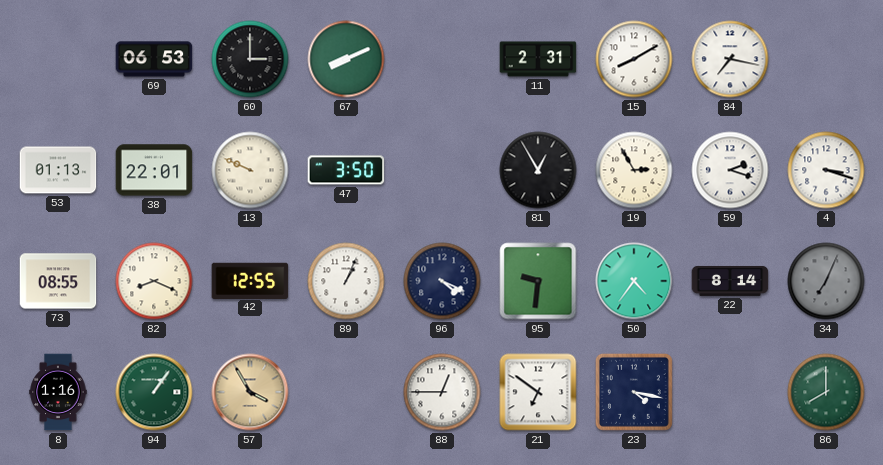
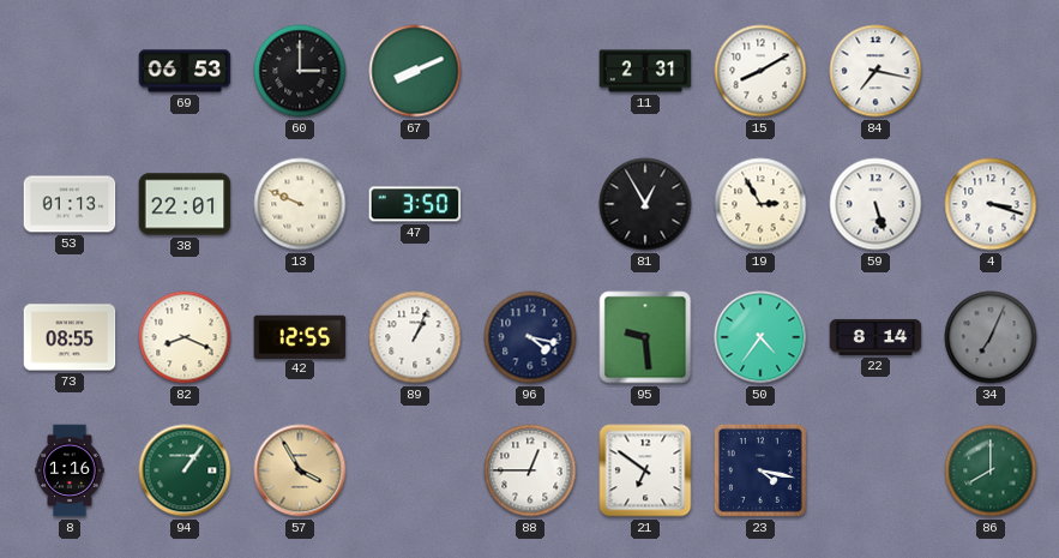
59: 2:18 -> 5:27
96: 4:19 -> 4:17
95: 9:31 -> 9:29
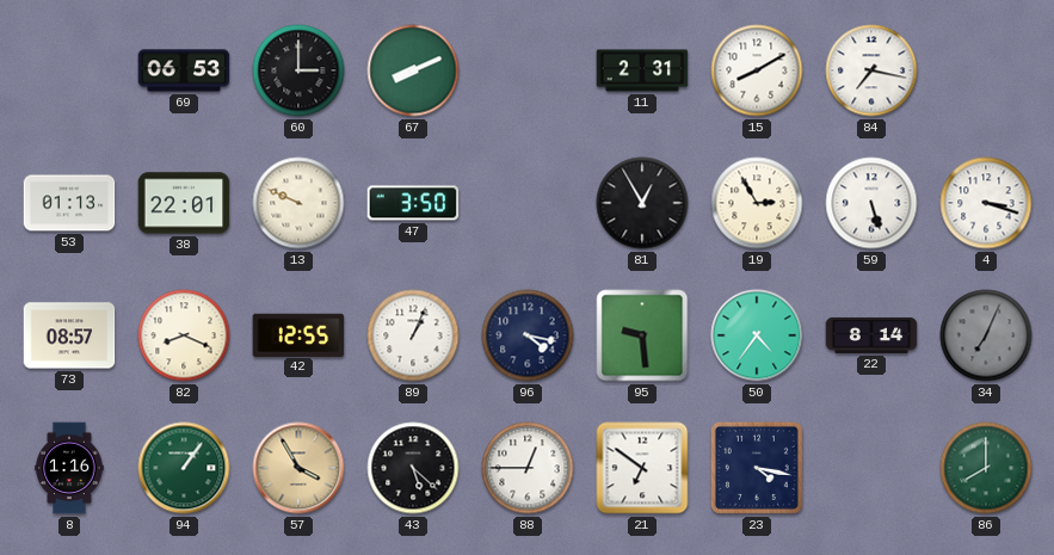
73: 08:55 -> 08:57
43: none -> 5:22
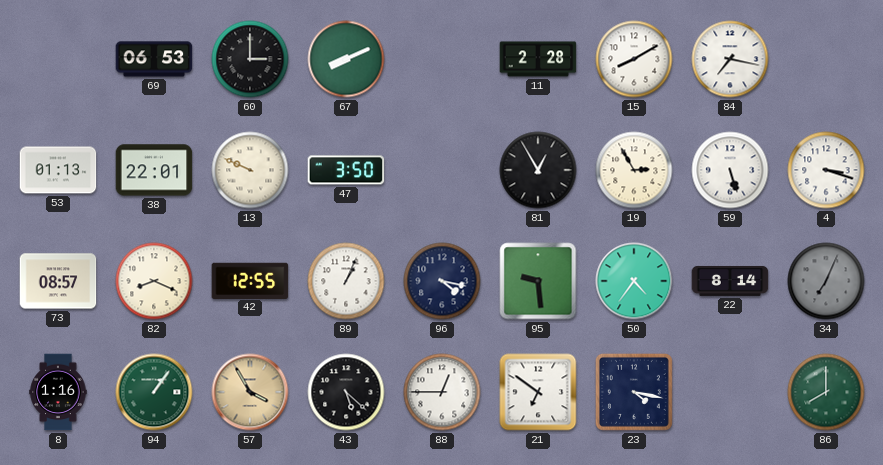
11: 2:31 -> 2:28
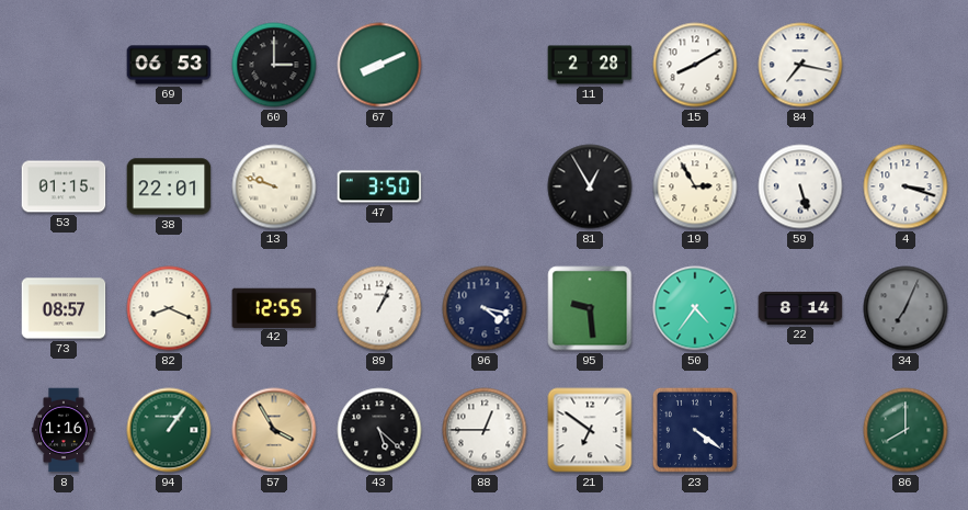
53: 01:13 -> 01:15
13: 9:49 -> 9:48
23: 4:17 -> 4:21
